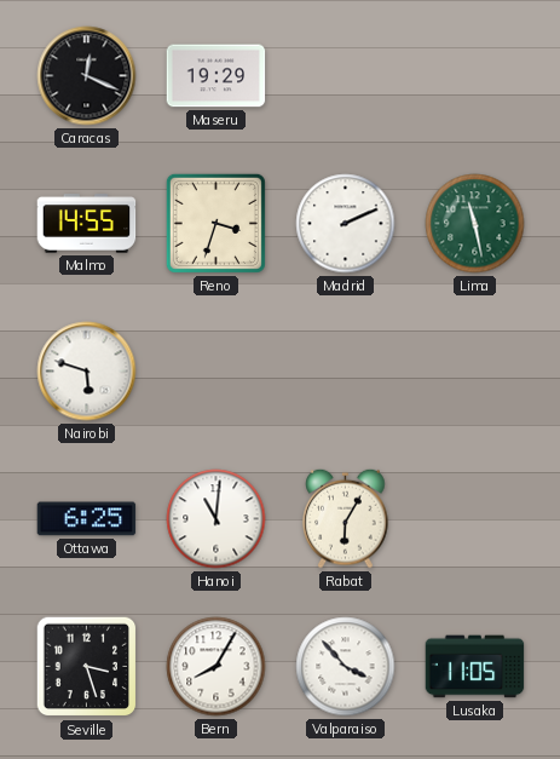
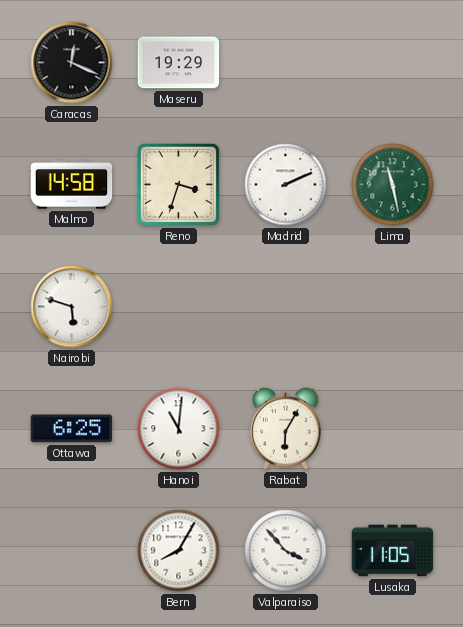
Malmo: 14:55 -> 14:58
Seville: 3:27 -> none
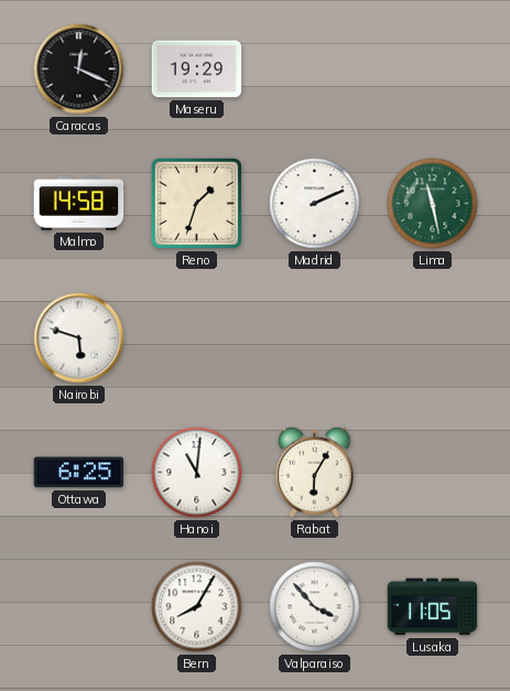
Reno: 3:33 -> 1:33
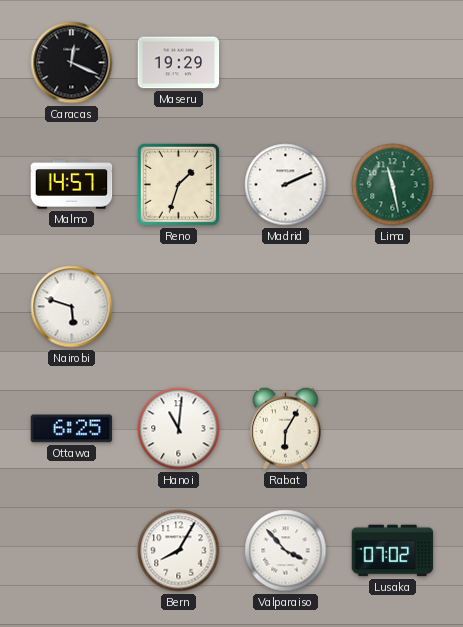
Malmo: 14:58 -> 14:57
Lusaka: 11:05 -> 07:02
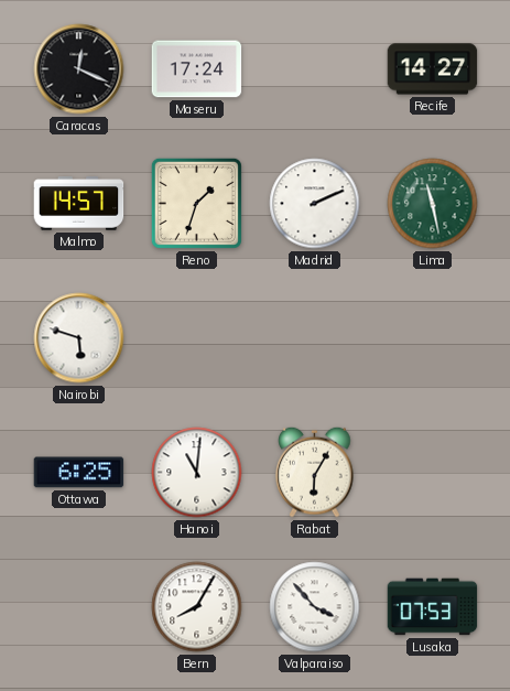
Maseru: 19:29 -> 17:24
Recife: none -> 14:27
Lusaka: 07:02 -> 07:53
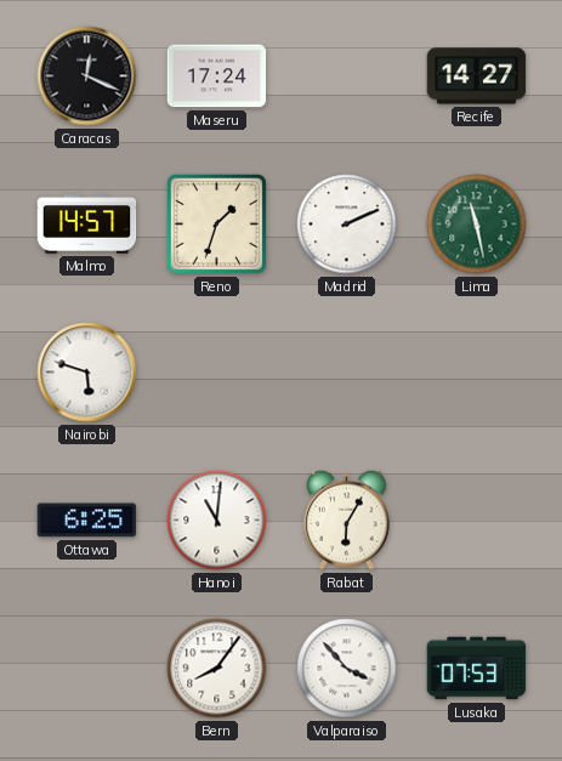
Bern: 8:05 -> 8:06
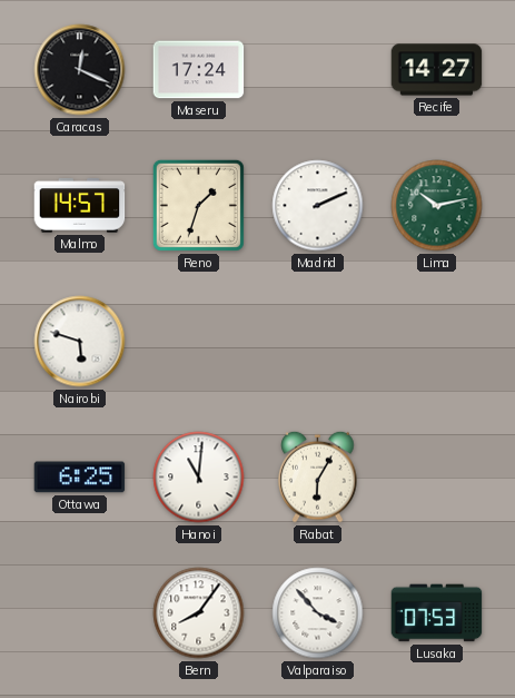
Lima: 11:28 -> 10:13
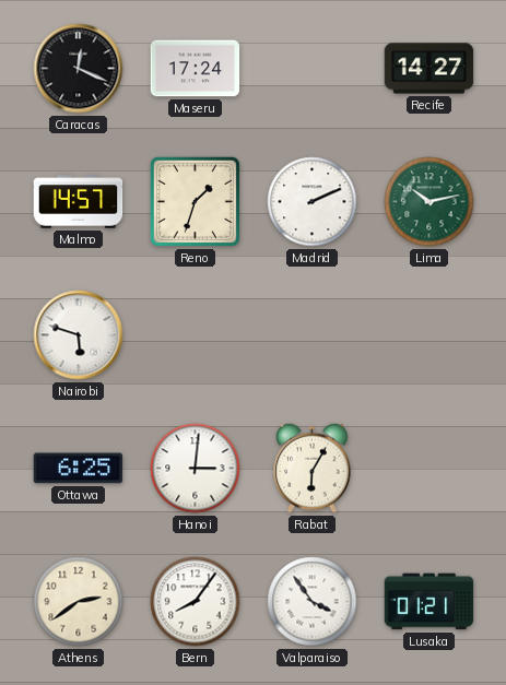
Hanoi: 11:01 -> 3:01
Athens: none -> 2:39
Valparaiso: 3:53 -> 3:54
Lusaka: 07:53 -> 01:21
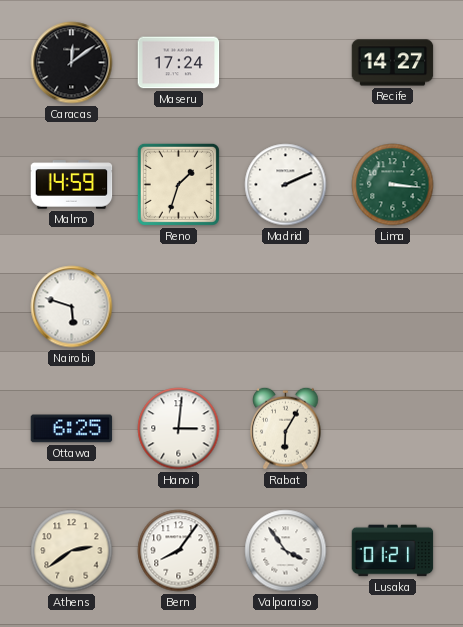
Caracas: 12:19 -> 12:09
Malmo: 14:57 -> 14:59
Lima: 10:13 -> 3:16
